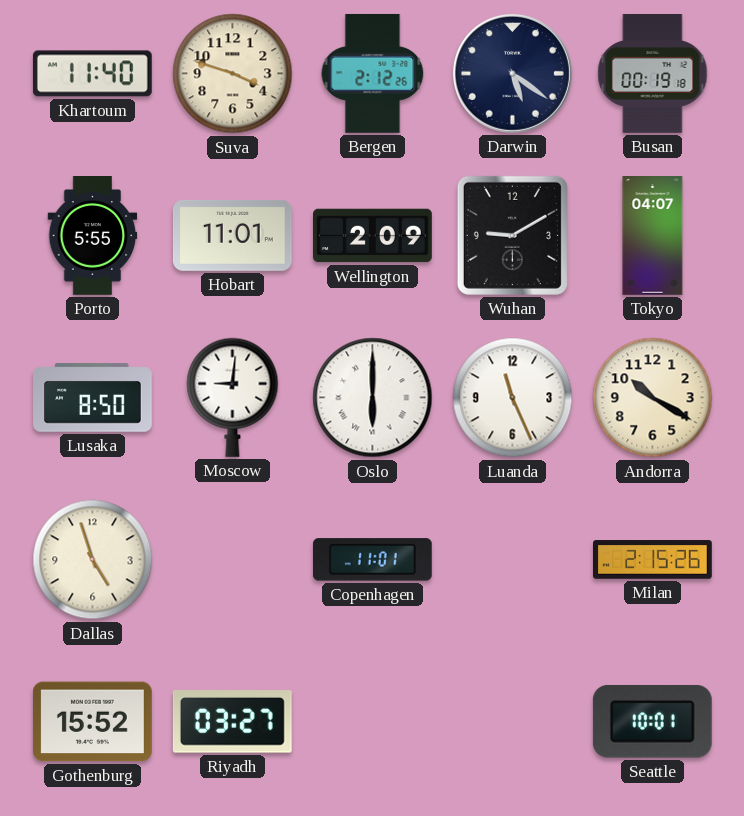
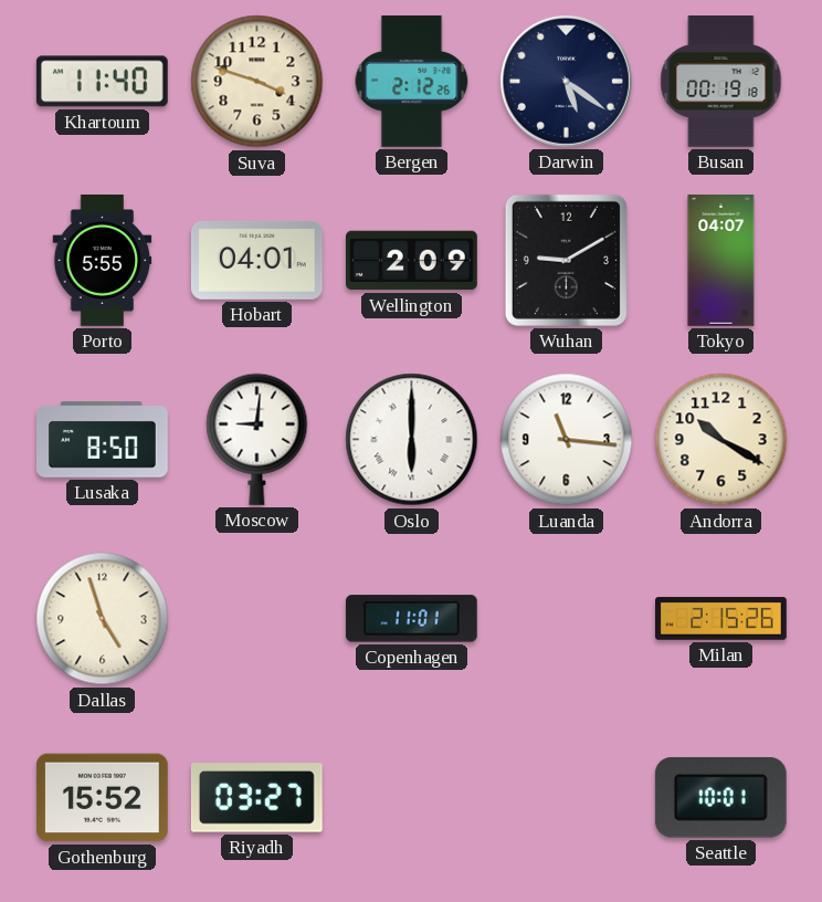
Hobart: 11:01 -> 04:01
Luanda: 11:26 -> 11:16
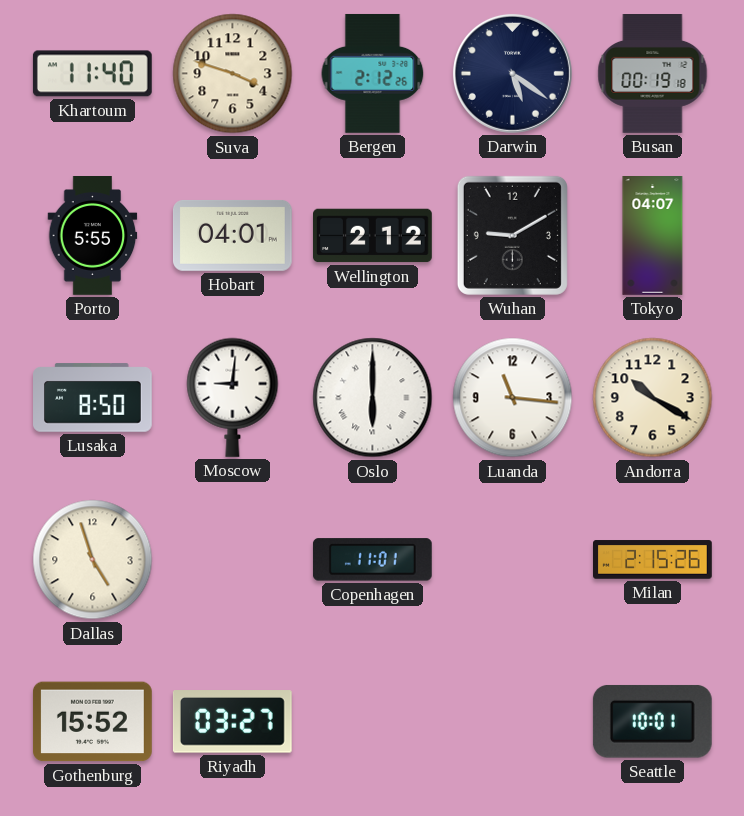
Wellington: 2:09 -> 2:12
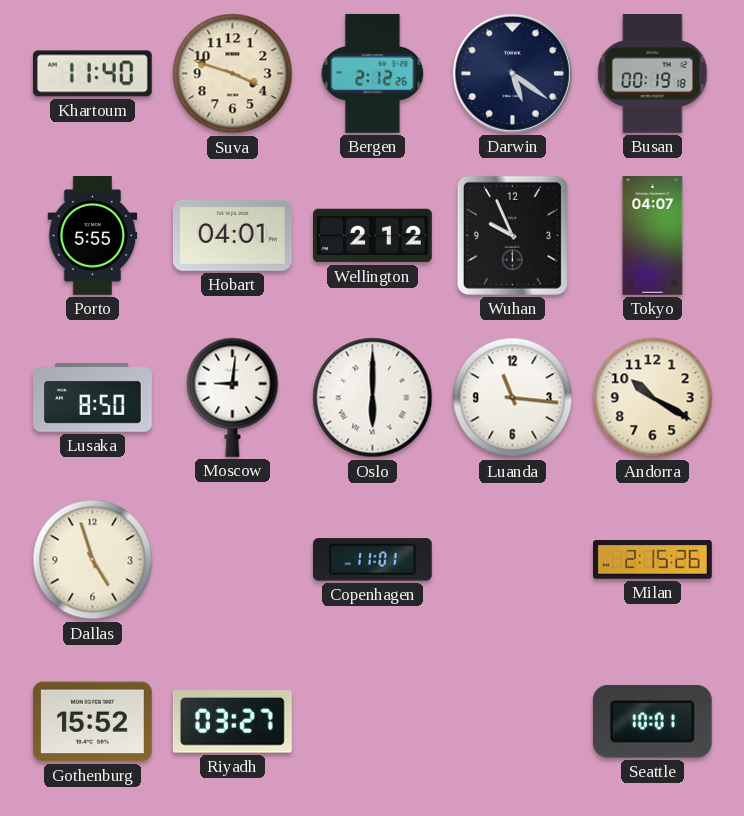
Wuhan: 9:10 -> 9:56
